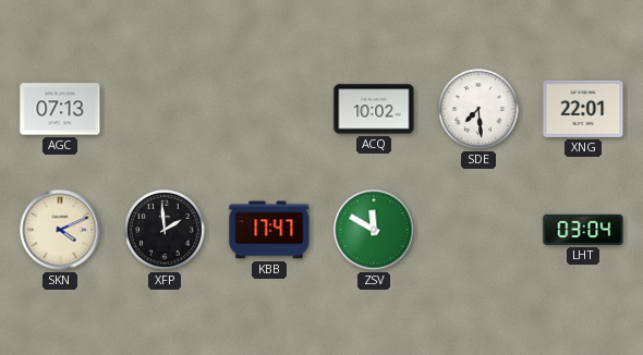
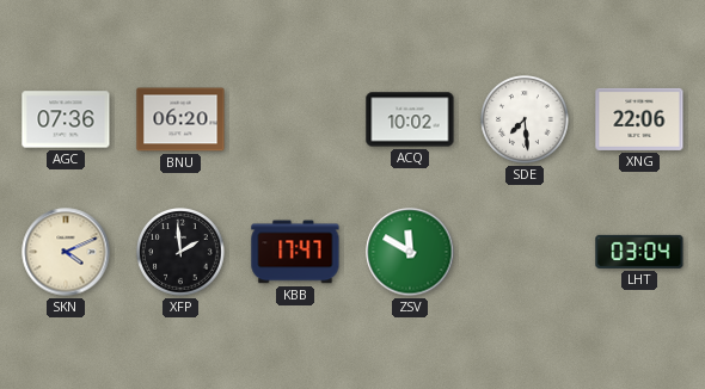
AGC: 07:13 -> 07:36
BNU: none -> 06:20
XNG: 22:01 -> 22:06
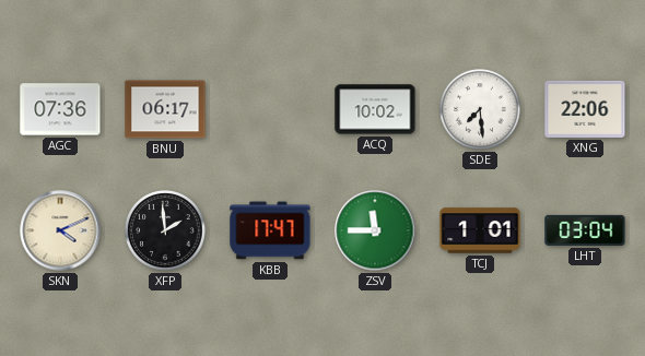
BNU: 06:20 -> 06:17
ZSV: 11:50 -> 11:45
TCJ: none -> 1:01
